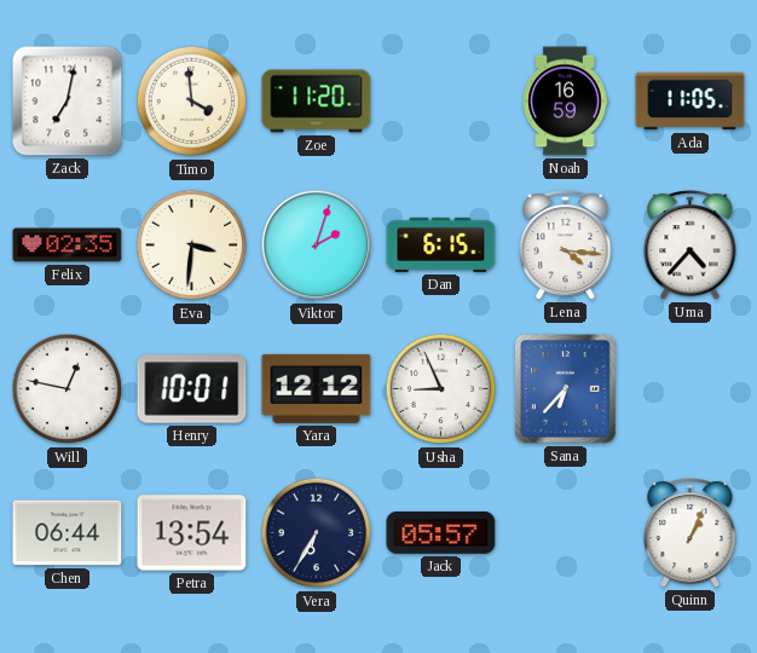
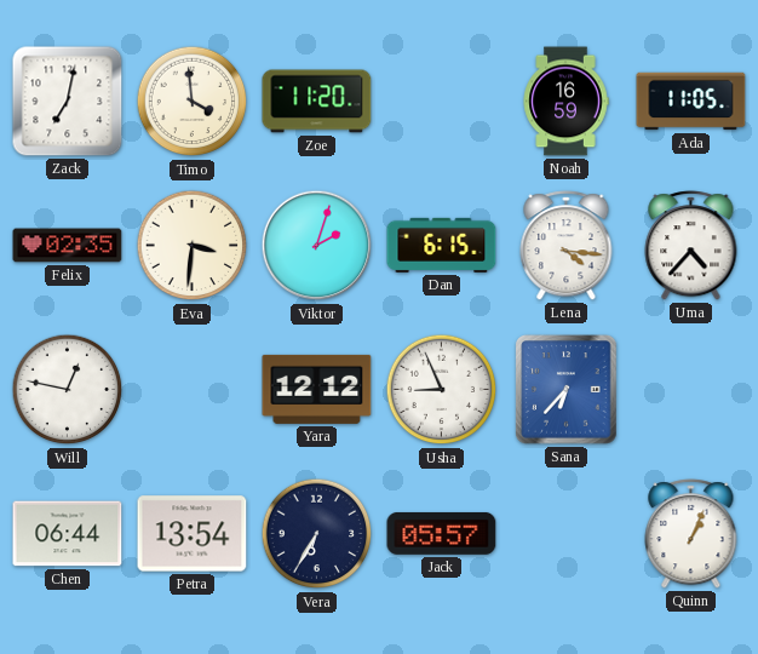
Henry: 10:01 -> none
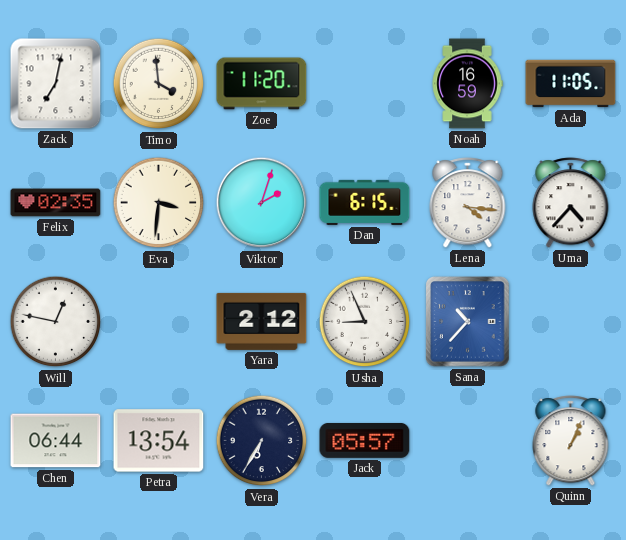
Yara: 12:12 -> 2:12
Sana: 6:37 -> 10:37
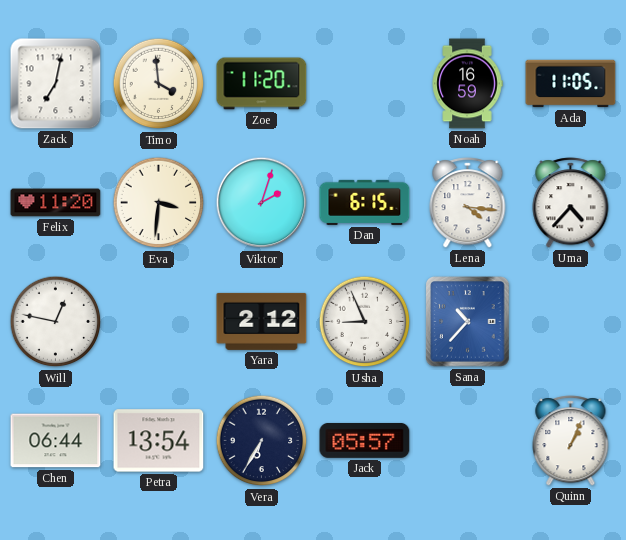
Felix: 02:35 -> 11:20
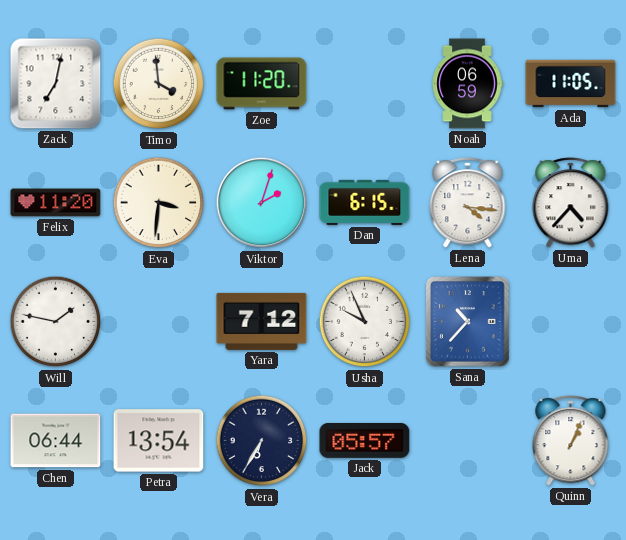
Noah: 16:59 -> 06:59
Will: 12:47 -> 1:47
Yara: 2:12 -> 7:12
Usha: 8:56 -> 9:56
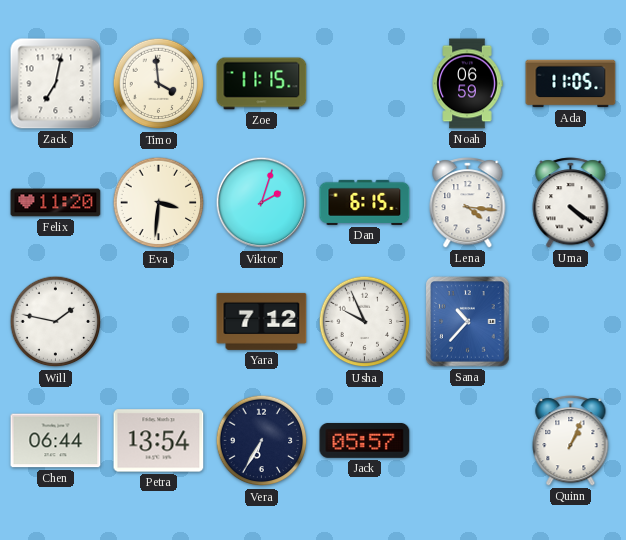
Zoe: 11:20 -> 11:15
Uma: 4:37 -> 4:21
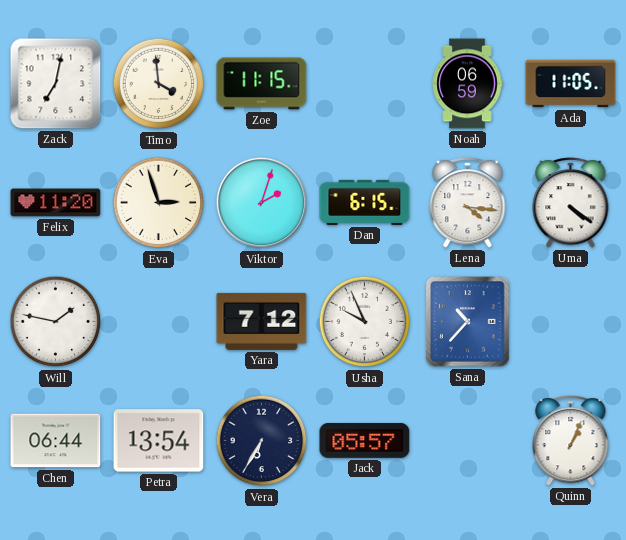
Eva: 3:31 -> 2:57
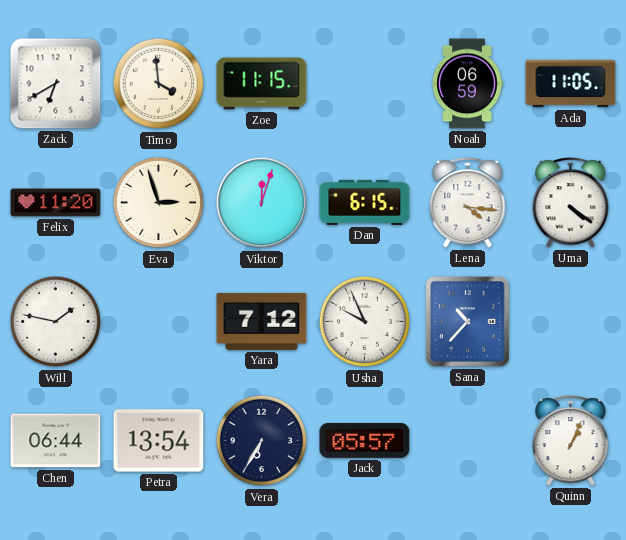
Zack: 7:02 -> 6:40
Viktor: 2:03 -> 12:03
